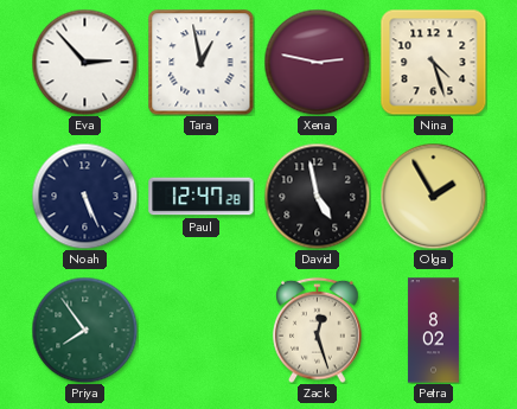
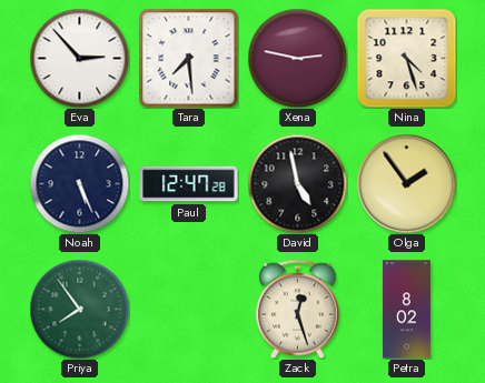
Tara: 12:58 -> 7:29
Olga: 1:55 -> 1:54
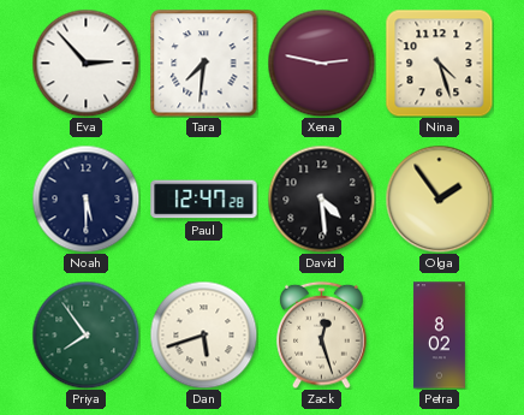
Tara: 7:29 -> 7:31
Noah: 5:26 -> 5:30
David: 4:58 -> 4:29
Dan: none -> 5:42
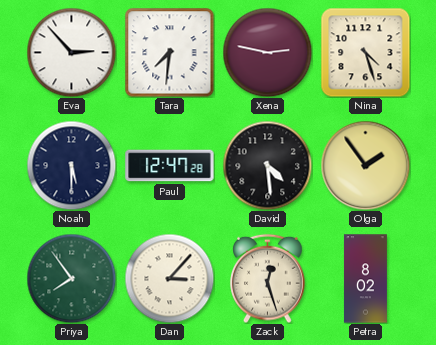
Dan: 5:42 -> 3:07
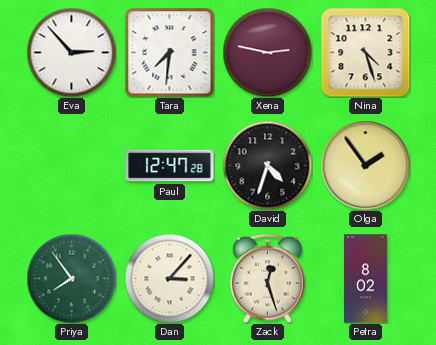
Noah: 5:30 -> none
David: 4:29 -> 4:33
